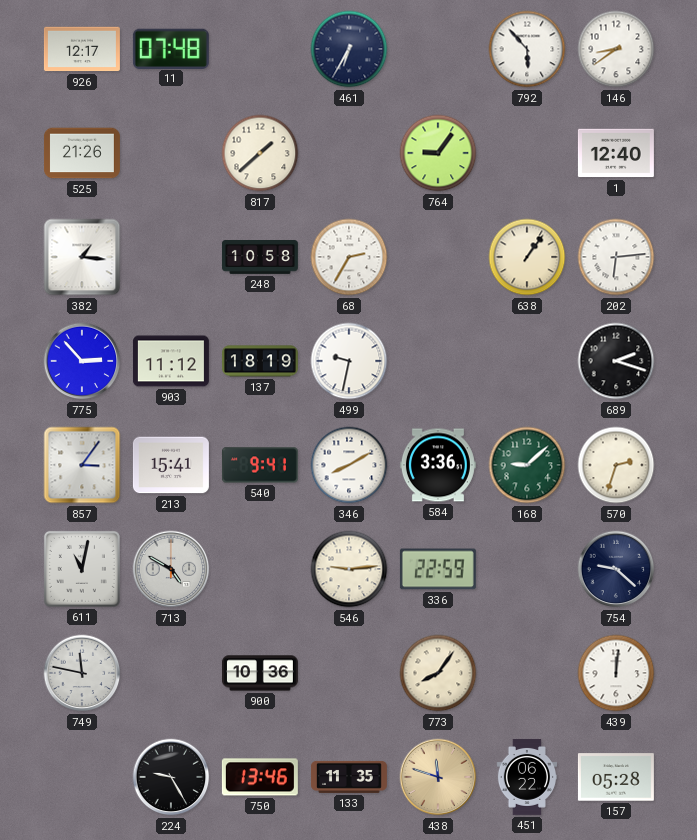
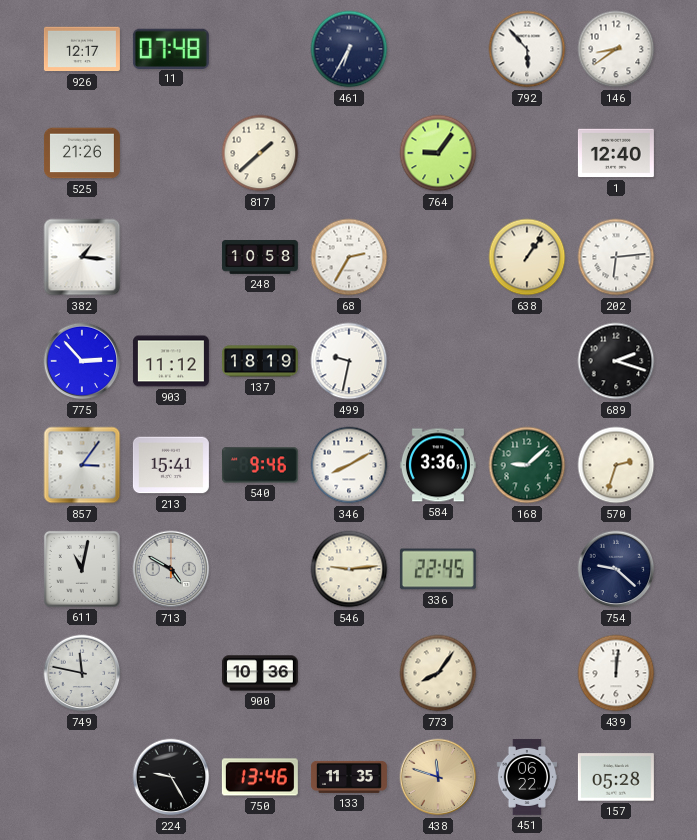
540: 9:41 -> 9:46
336: 22:59 -> 22:45
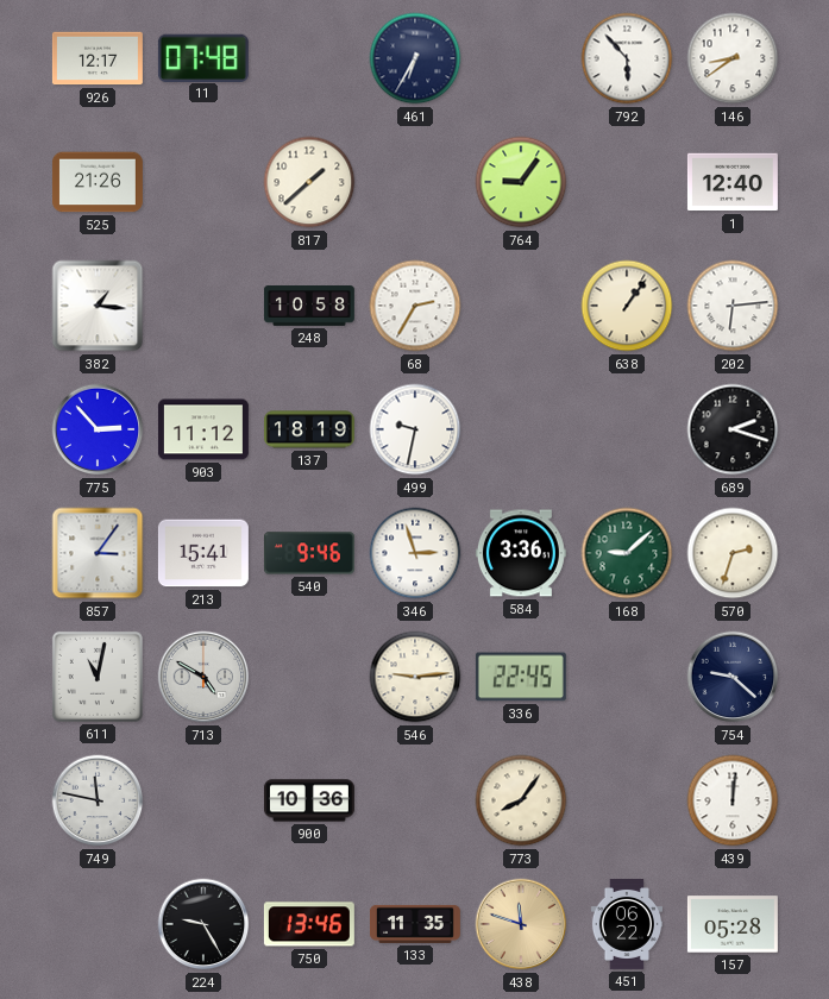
346: 8:10 -> 2:57
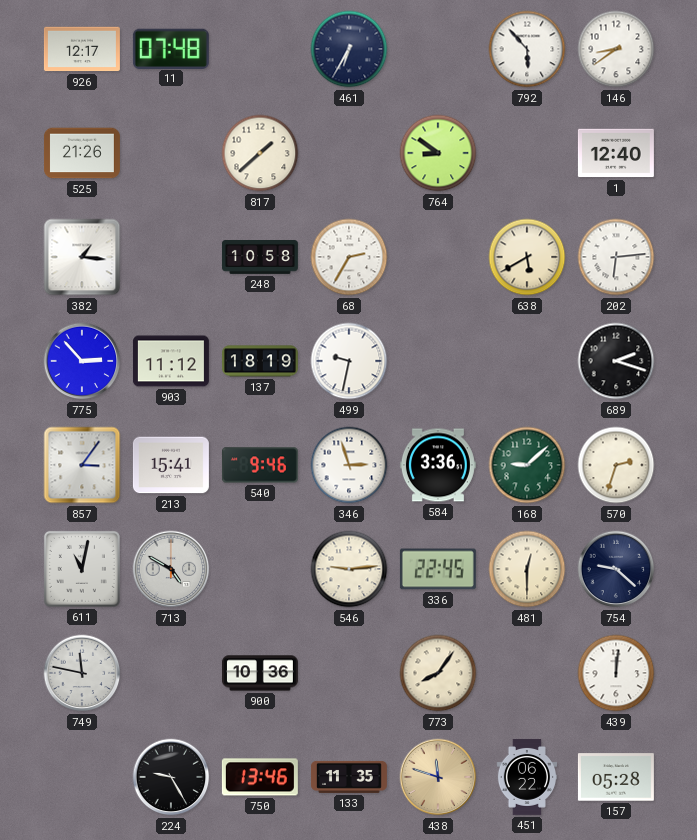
764: 9:06 -> 8:51
638: 1:06 -> 5:40
481: none -> 12:30
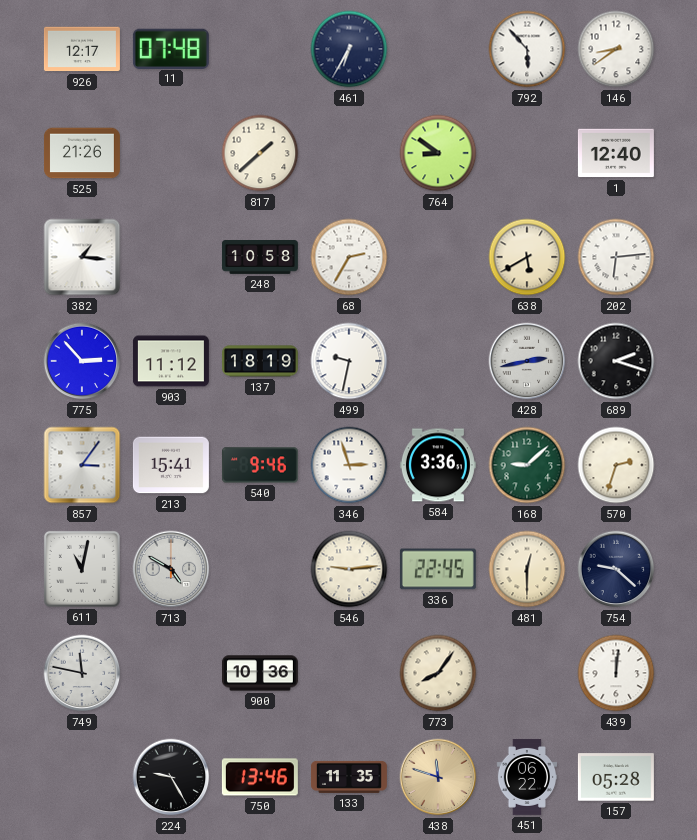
428: none -> 2:43
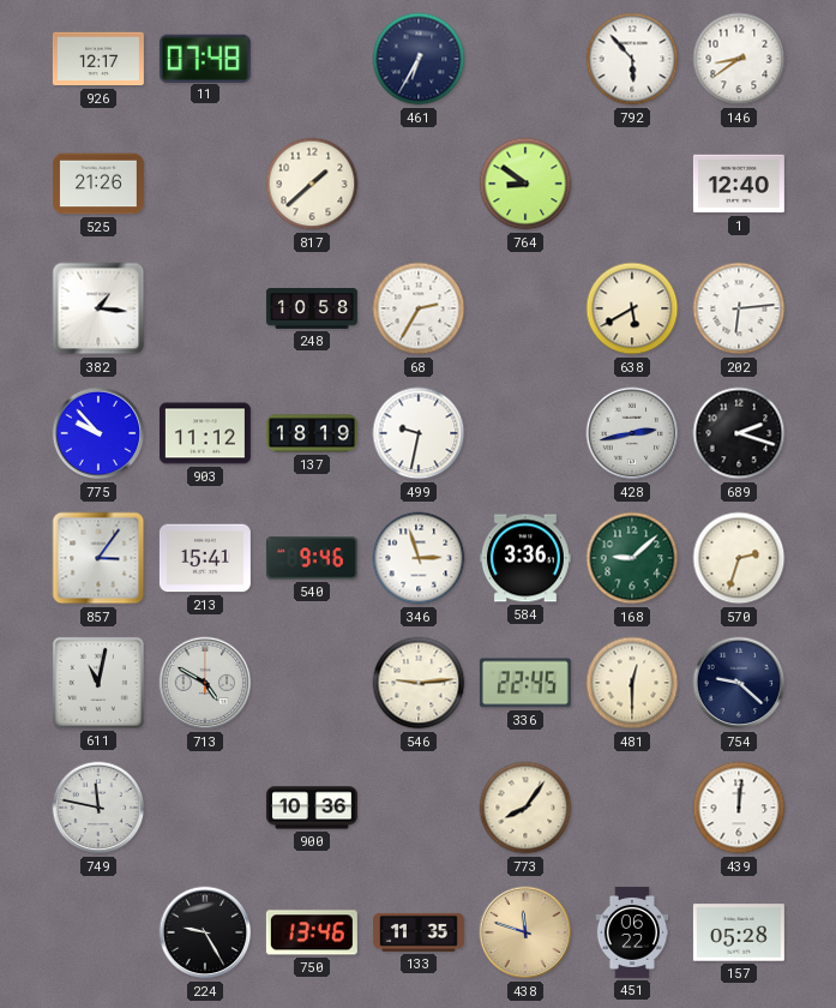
775: 2:53 -> 9:53
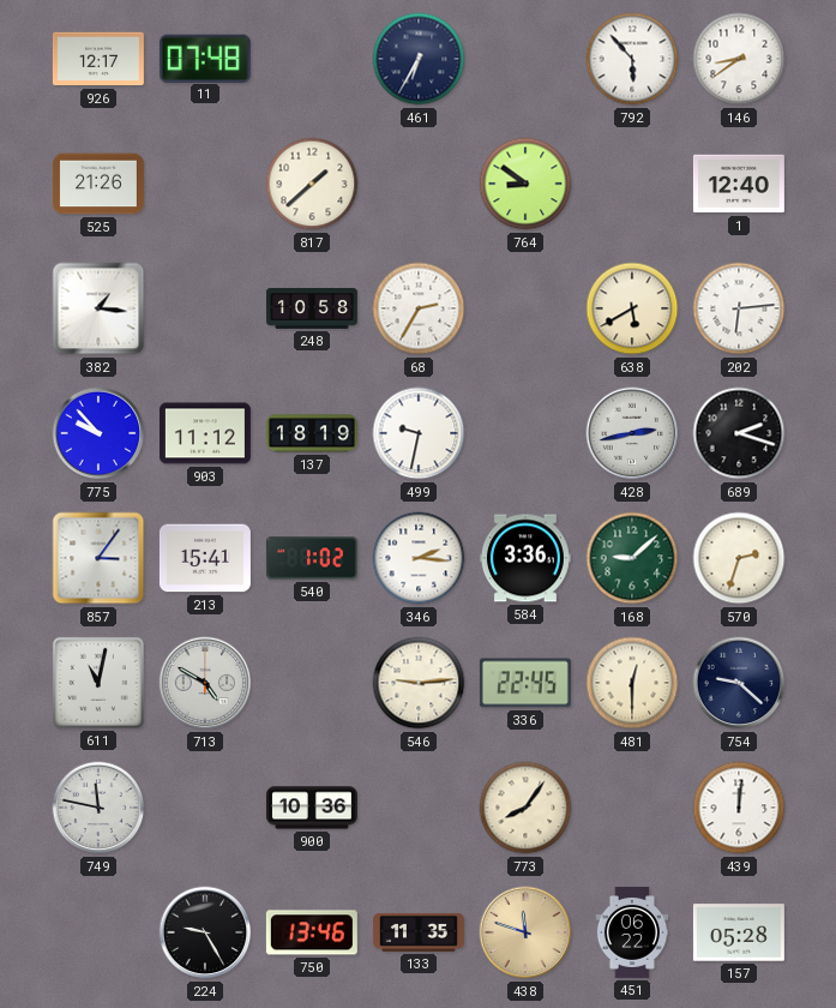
540: 9:46 -> 1:02
346: 2:57 -> 2:16
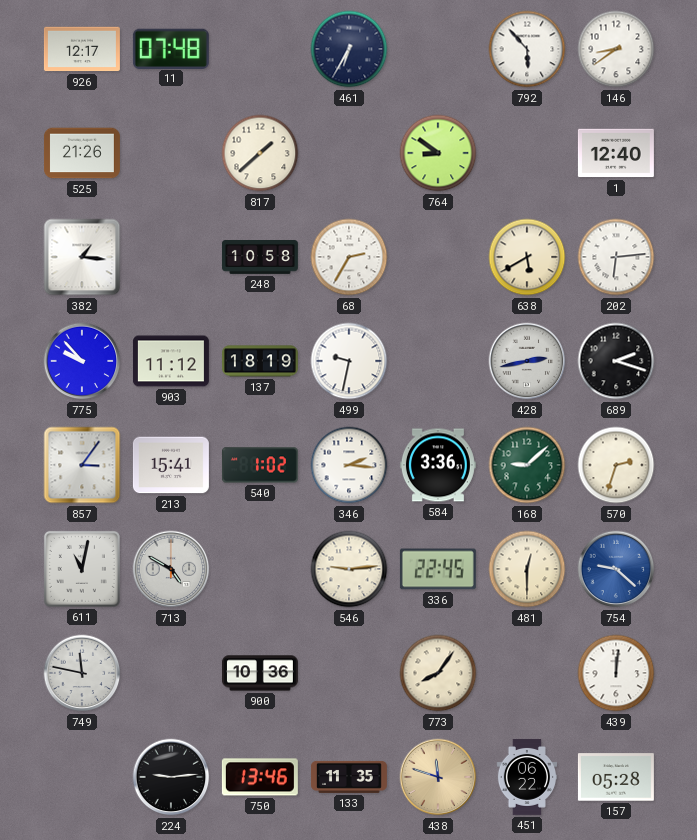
754 dial: navy -> blue
224: 9:25 -> 9:14
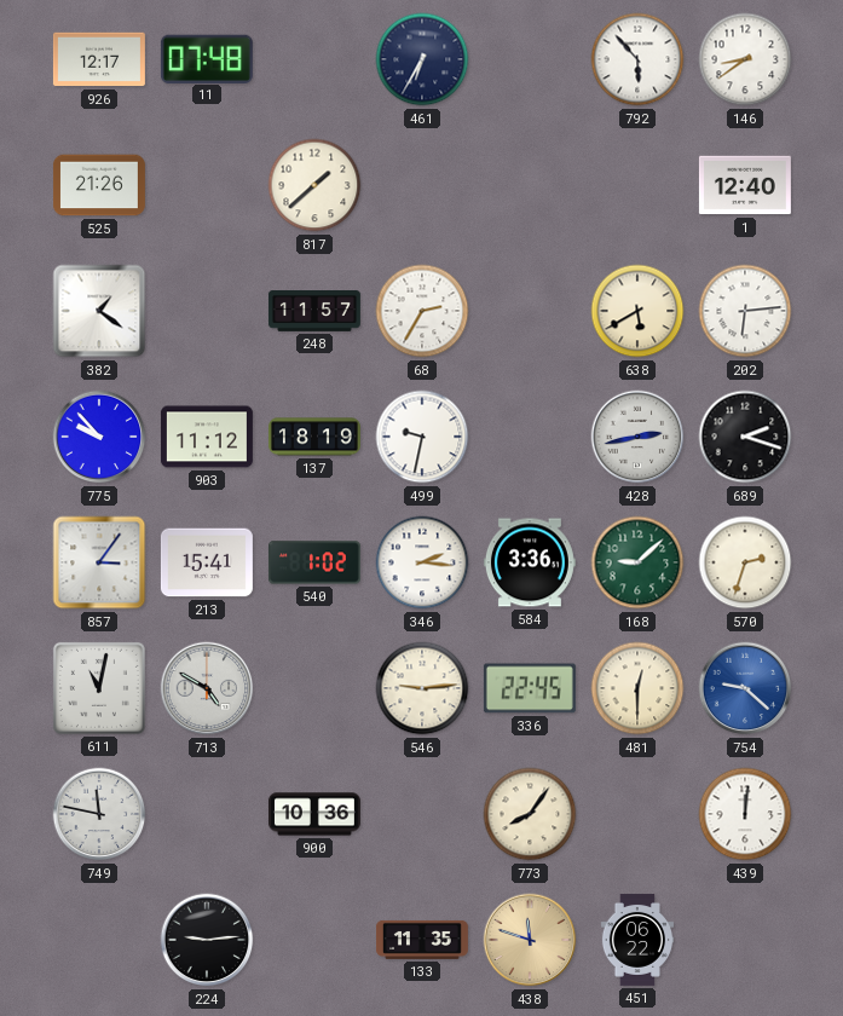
764: 8:51 -> none
382: 1:16 -> 1:21
248: 10:58 -> 11:57
750: 13:46 -> none
157: 05:28 -> none
